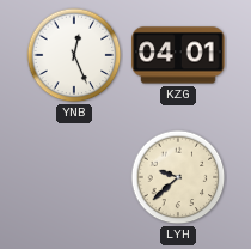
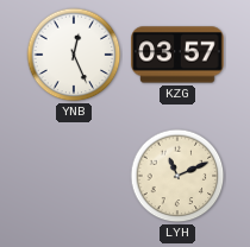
KZG: 04:01 -> 03:57
LYH: 9:38 -> 11:11
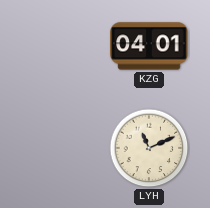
YNB: 12:26 -> none
KZG: 03:57 -> 04:01
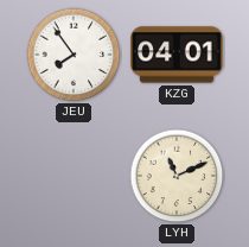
JEU: none -> 7:54
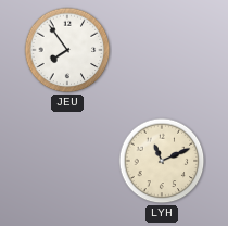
KZG: 04:01 -> none
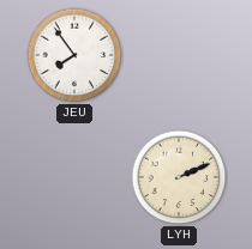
LYH: 11:11 -> 2:11
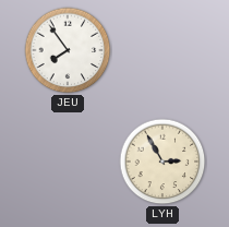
LYH: 2:11 -> 2:55
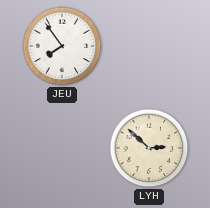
LYH: 2:55 -> 2:52
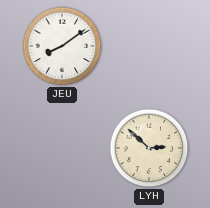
JEU: 7:54 -> 8:09
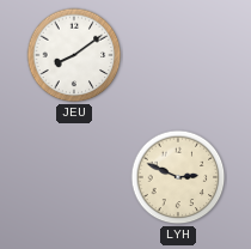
LYH: 2:52 -> 2:49
